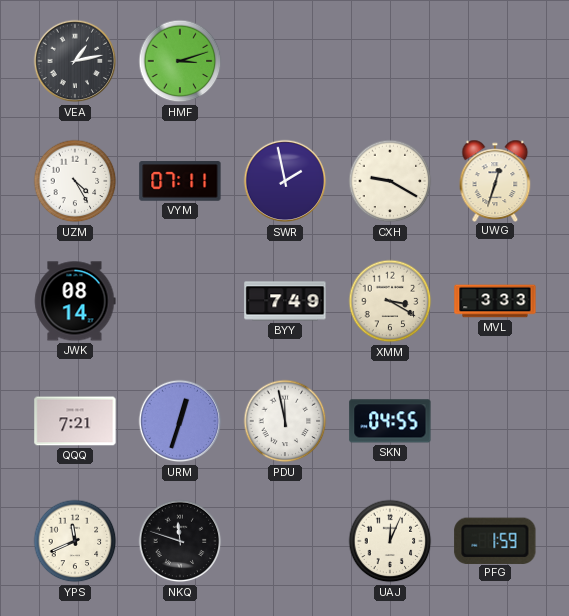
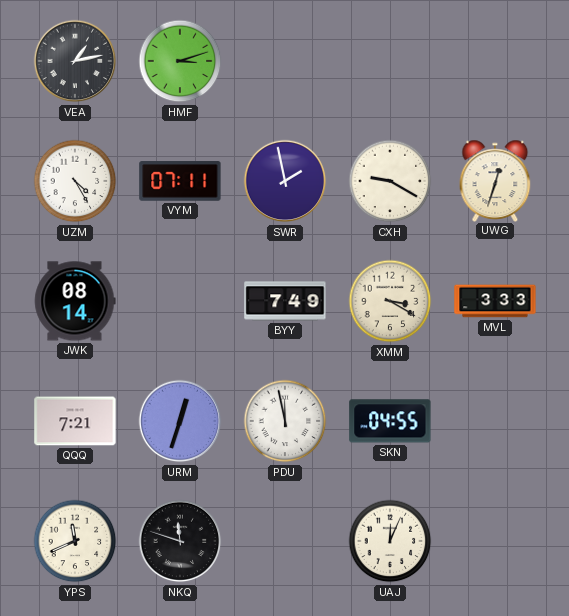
PFG: 1:59 -> none
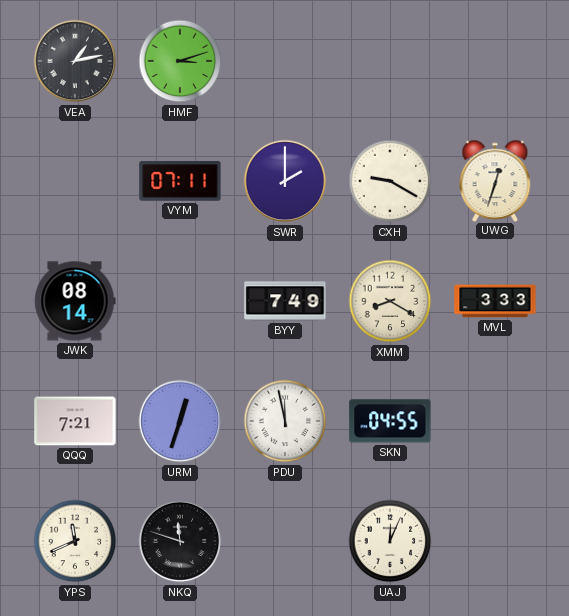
UZM: 4:25 -> none
SWR: 1:58 -> 2:00
XMM: 3:20 -> 8:20
